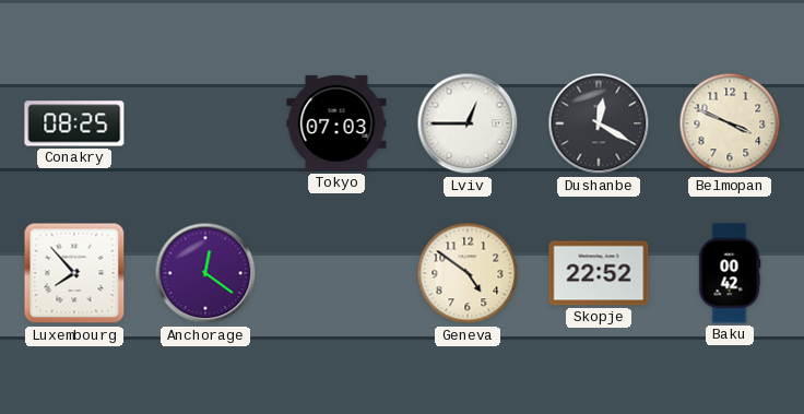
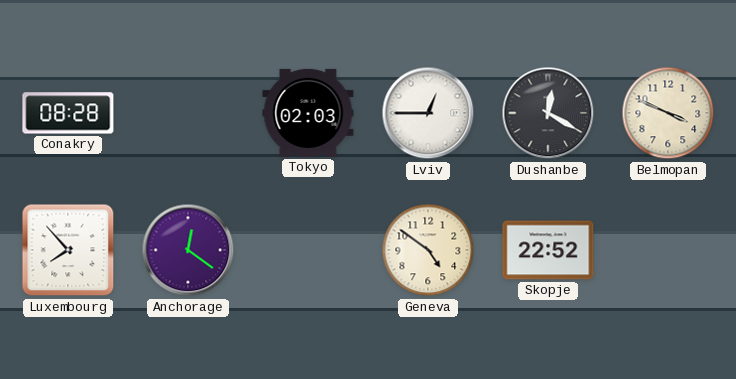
Conakry: 08:25 -> 08:28
Tokyo: 07:03 -> 02:03
Baku: 00:42 -> none
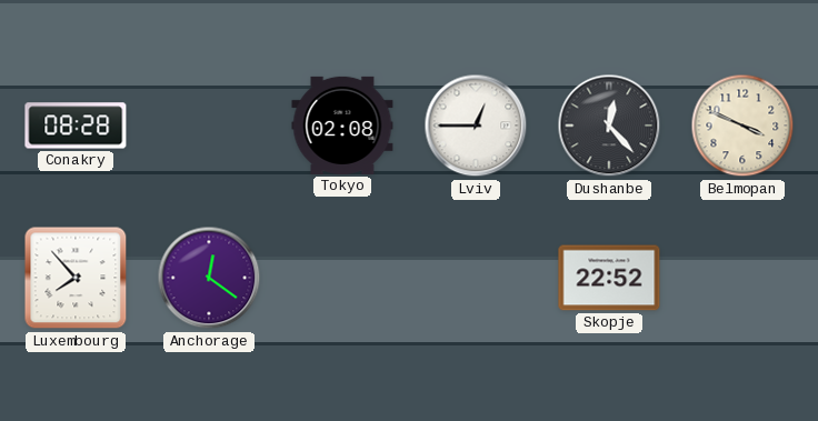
Tokyo: 02:03 -> 02:08
Dushanbe: 12:20 -> 12:23
Geneva: 4:51 -> none
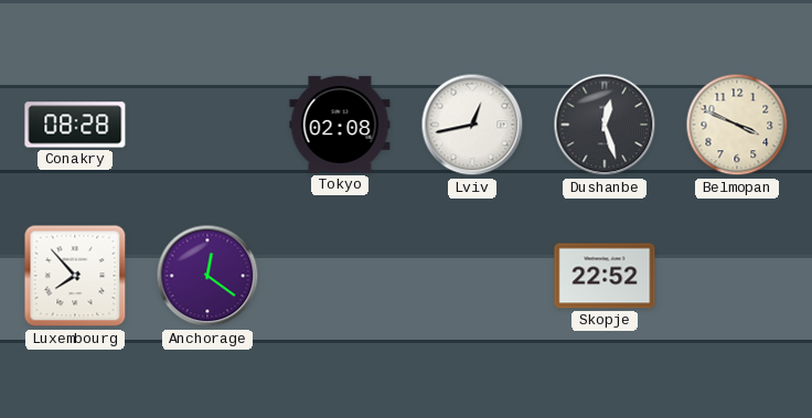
Lviv: 12:45 -> 12:43
Dushanbe: 12:23 -> 12:27
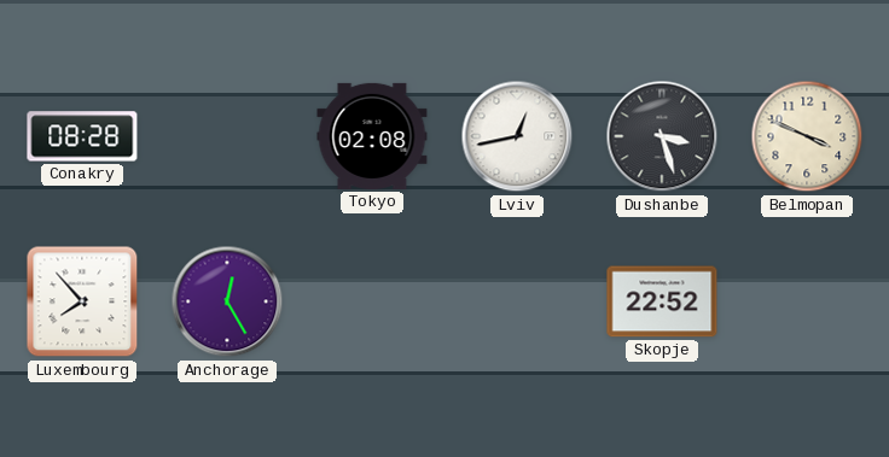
Dushanbe: 12:27 -> 3:27
Anchorage: 12:21 -> 12:25
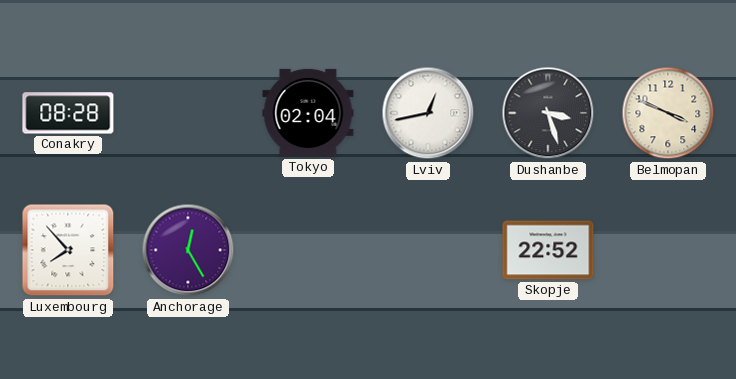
Tokyo: 02:08 -> 02:04
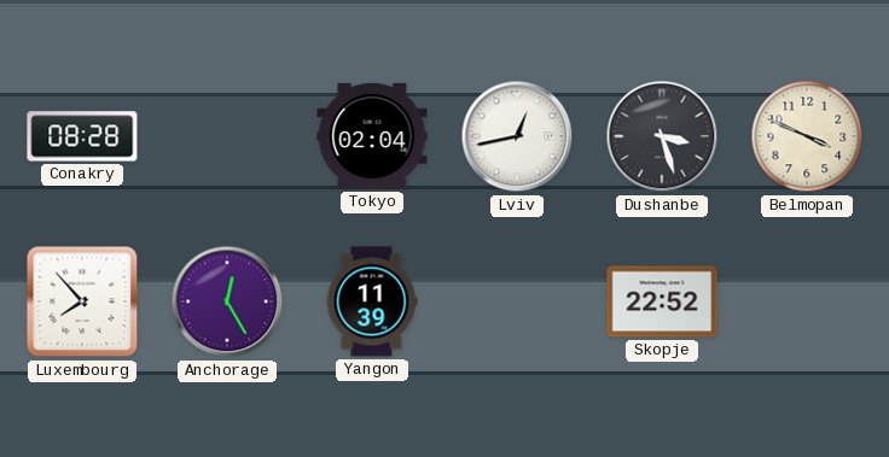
Yangon: none -> 11:39
